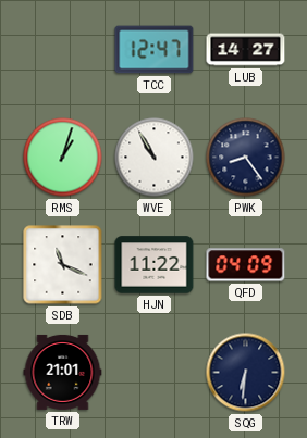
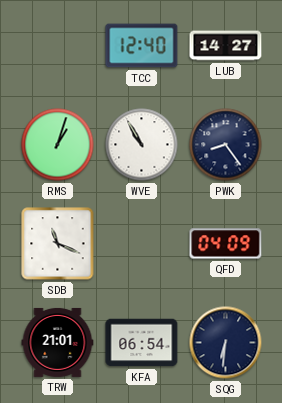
TCC: 12:47 -> 12:40
HJN: 11:22 -> none
KFA: none -> 06:54
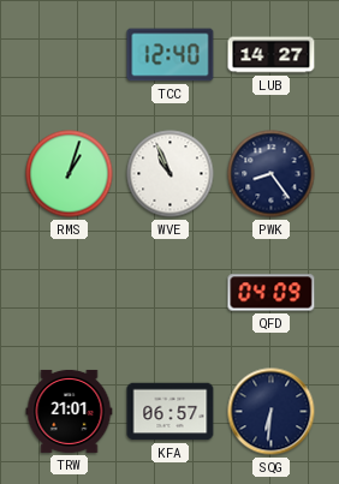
WVE: 10:55 -> 10:56
SDB: 11:19 -> none
KFA: 06:54 -> 06:57
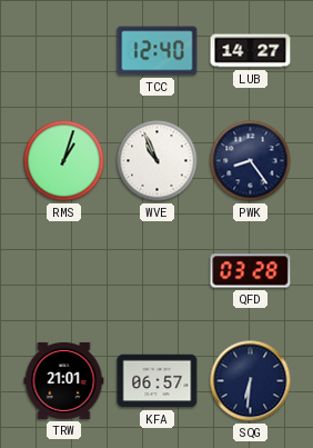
QFD: 04:09 -> 03:28
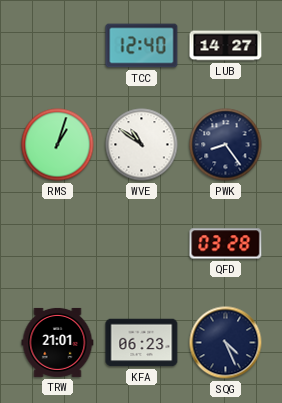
WVE: 10:56 -> 10:51
KFA: 06:57 -> 06:23
SQG: 6:31 -> 4:26
